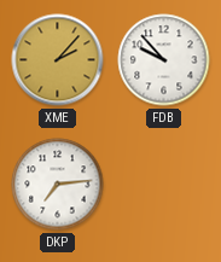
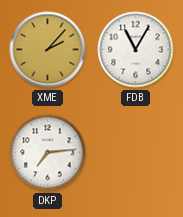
FDB: 9:53 -> 11:05
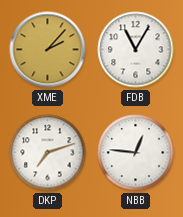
DKP: 7:14 -> 7:12
NBB: none -> 12:46
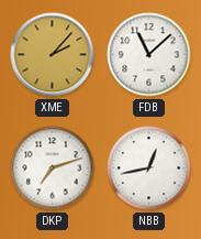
FDB: 11:05 -> 11:08
NBB: 12:46 -> 12:43
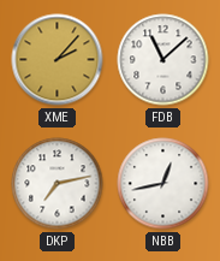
DKP: 7:12 -> 7:13
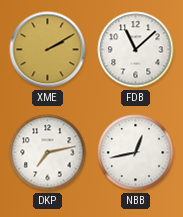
XME: 2:07 -> 2:10
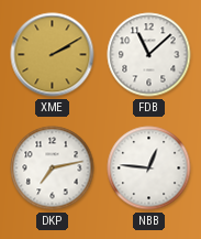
NBB: 12:43 -> 12:46
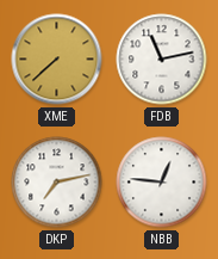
XME: 2:10 -> 7:38
FDB: 11:08 -> 11:13
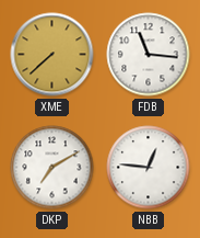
FDB: 11:13 -> 11:16
DKP: 7:13 -> 7:10
